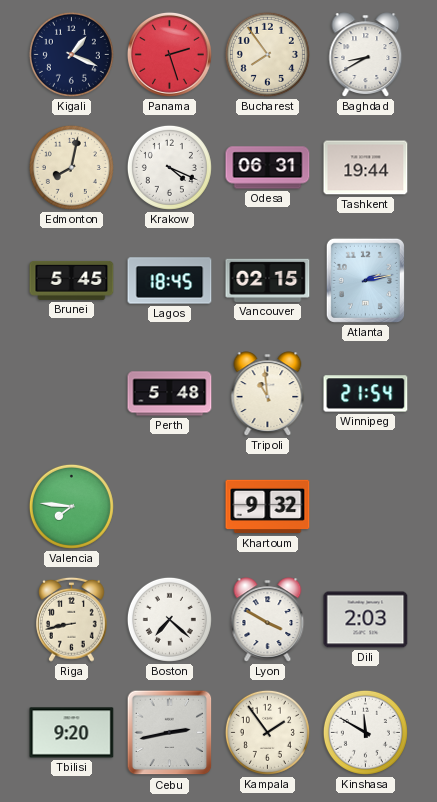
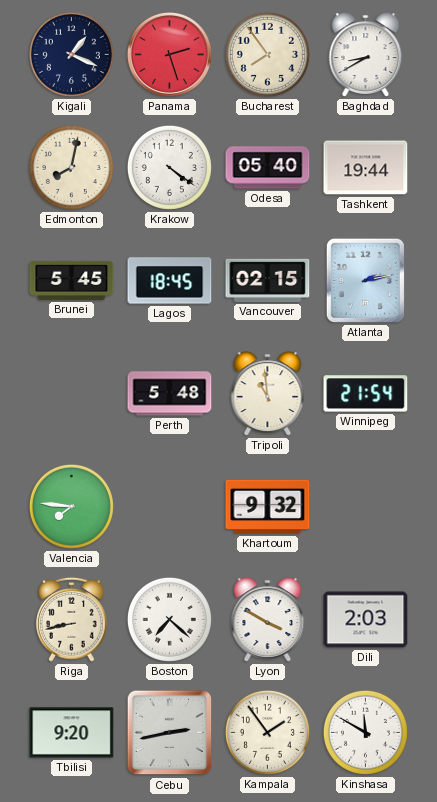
Krakow: 4:19 -> 4:21
Odesa: 06:31 -> 05:40
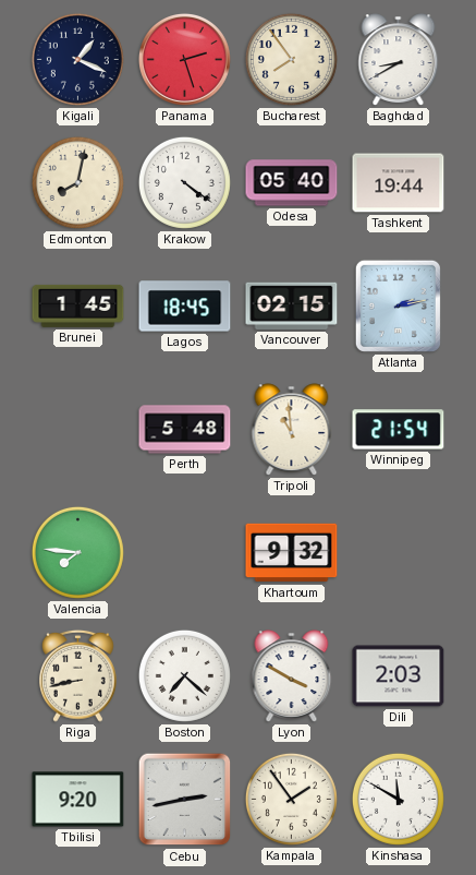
Brunei: 5:45 -> 1:45
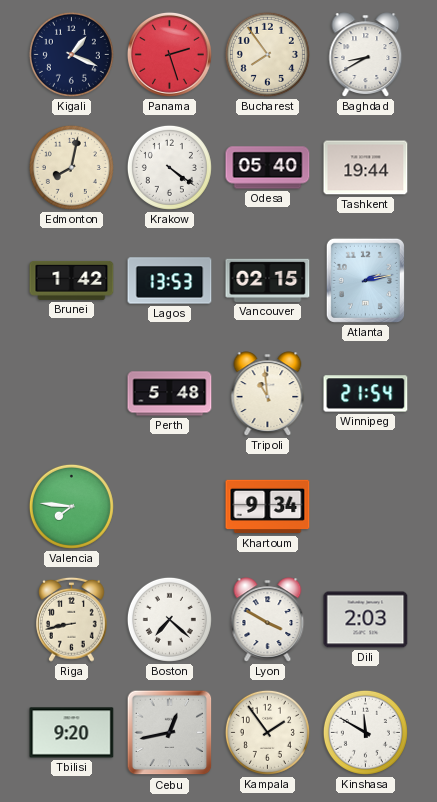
Brunei: 1:45 -> 1:42
Lagos: 18:45 -> 13:53
Khartoum: 9:32 -> 9:34
Cebu: 2:43 -> 12:43
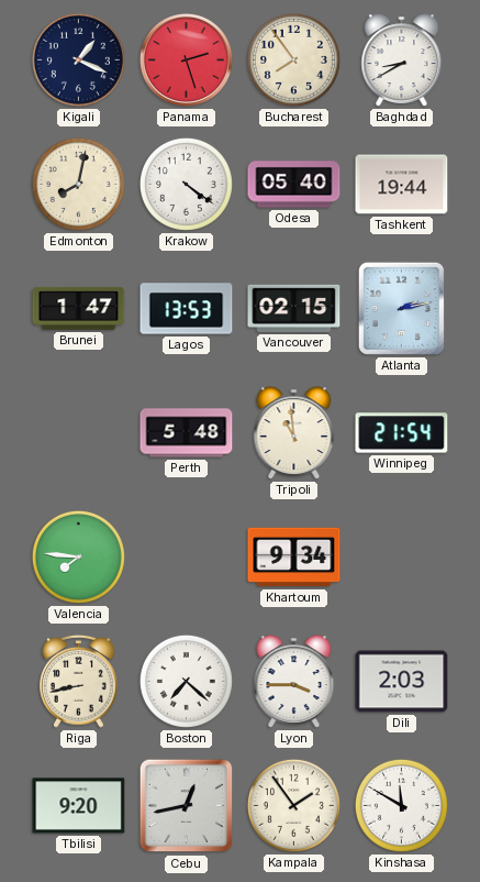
Brunei: 1:42 -> 1:47
Lyon: 3:50 -> 3:45
